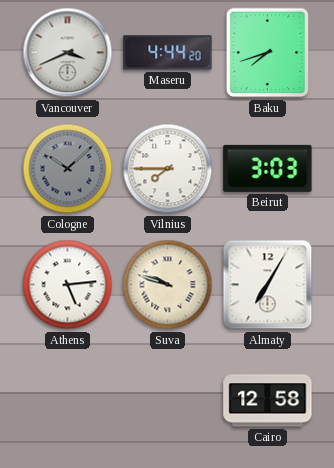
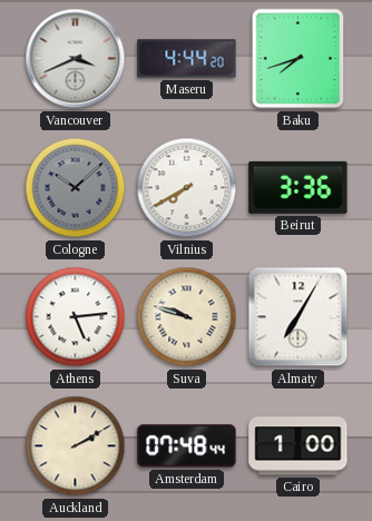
Vilnius: 7:45 -> 7:40
Beirut: 3:03 -> 3:36
Auckland: none -> 2:10
Amsterdam: none -> 07:48
Cairo: 12:58 -> 1:00
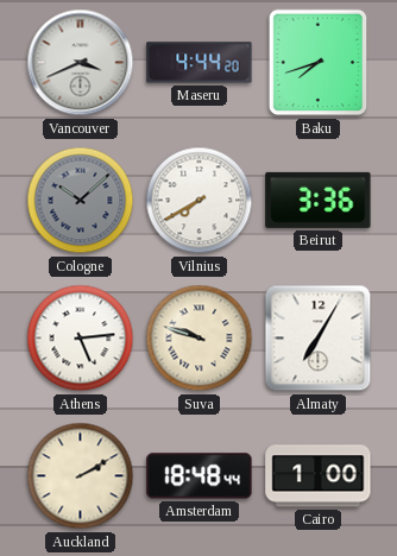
Amsterdam: 07:48 -> 18:48
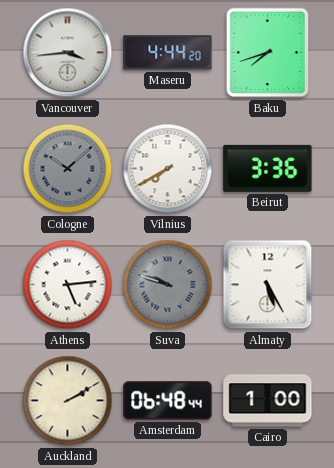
Vancouver: 3:41 -> 3:44
Suva dial: cream -> grey
Almaty: 7:05 -> 5:25
Amsterdam: 18:48 -> 06:48
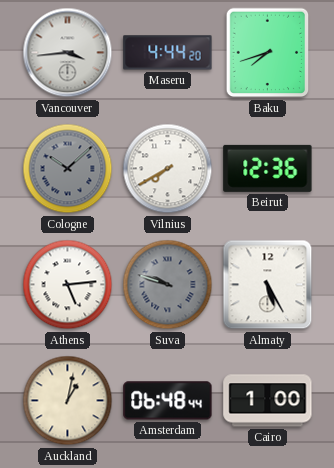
Beirut: 3:36 -> 12:36
Auckland: 2:10 -> 1:02
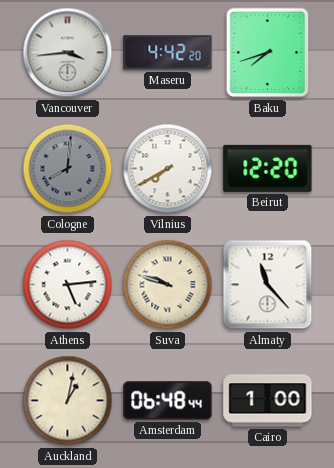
Maseru: 4:44 -> 4:42
Cologne: 10:08 -> 8:01
Beirut: 12:36 -> 12:20
Suva dial: grey -> cream
Almaty: 5:25 -> 11:23
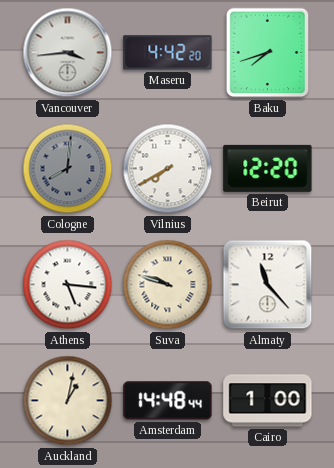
Athens: 5:14 -> 5:16
Amsterdam: 06:48 -> 14:48
